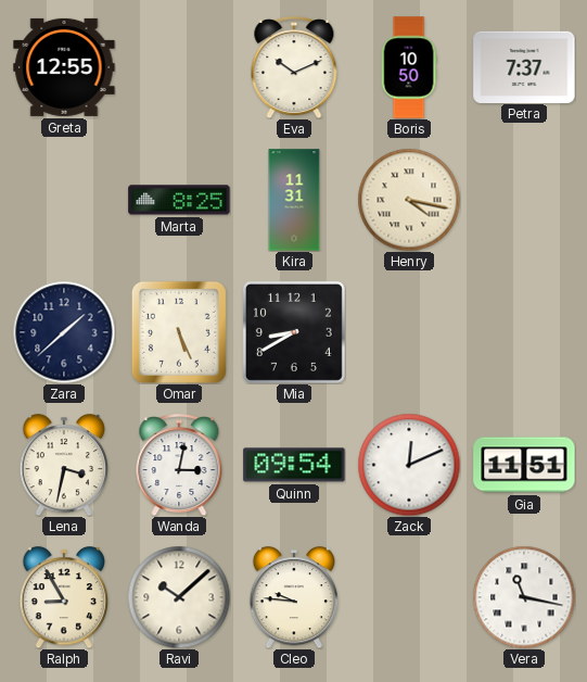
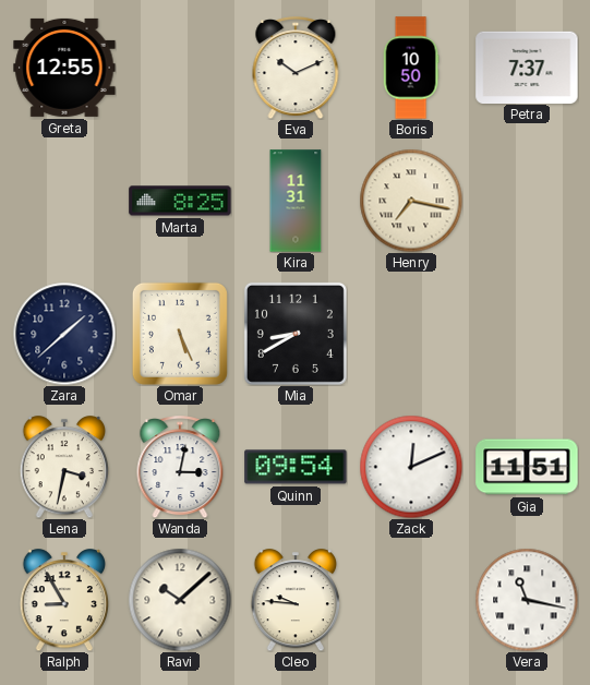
Henry: 4:17 -> 7:17
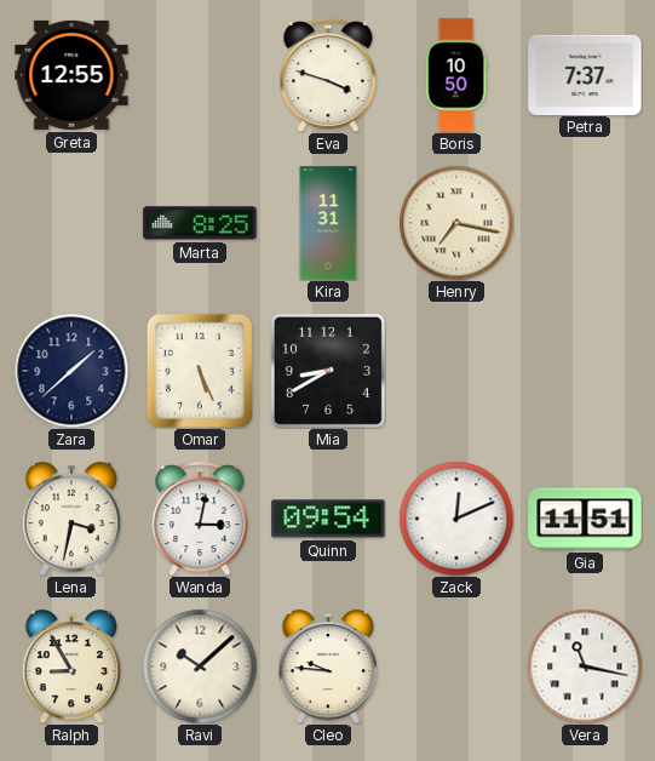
Eva: 10:11 -> 3:48
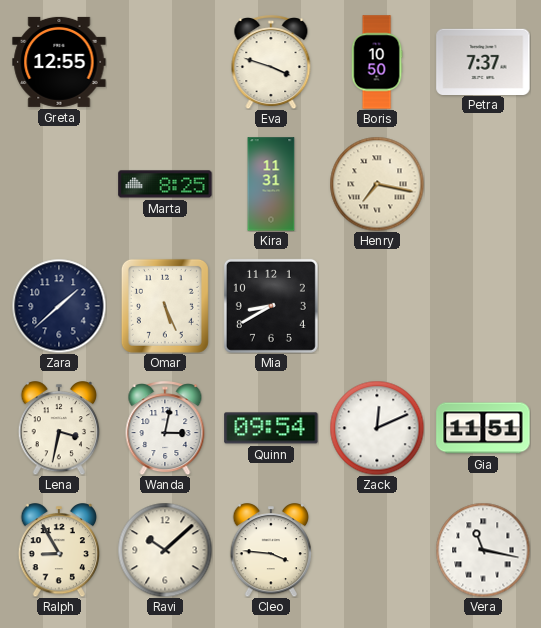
Cleo: 9:46 -> 3:46
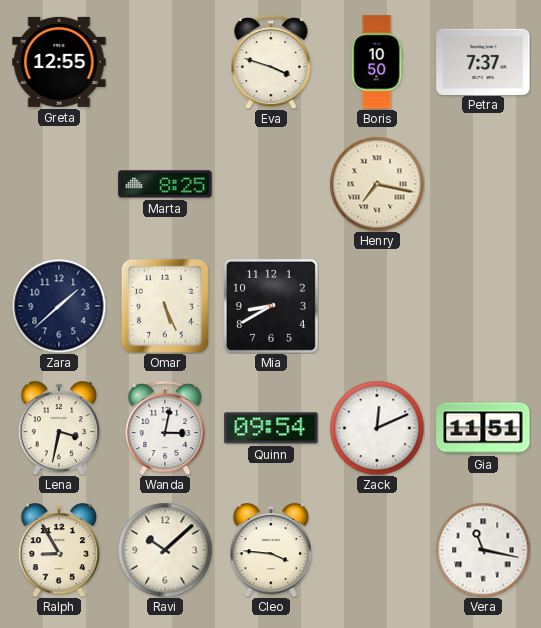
Kira: 11:31 -> none
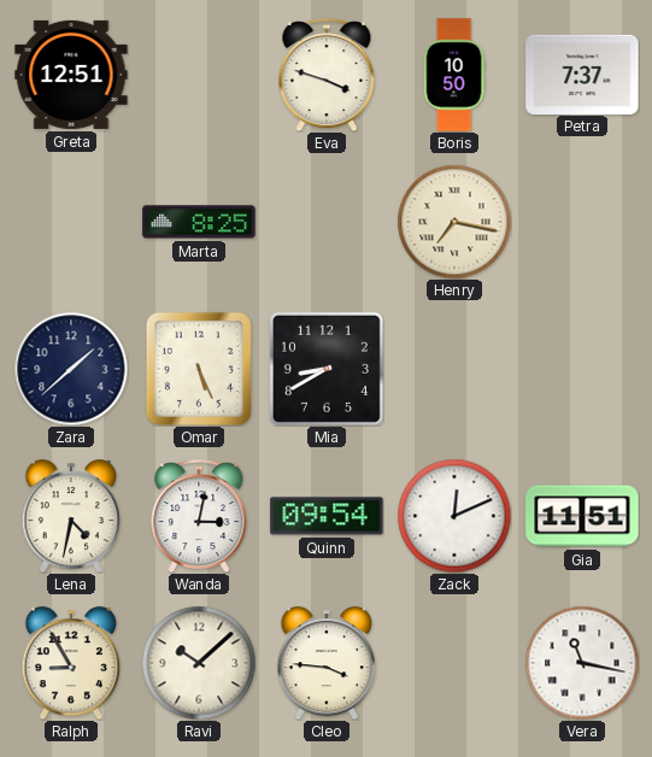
Greta: 12:55 -> 12:51
Lena: 3:32 -> 4:32
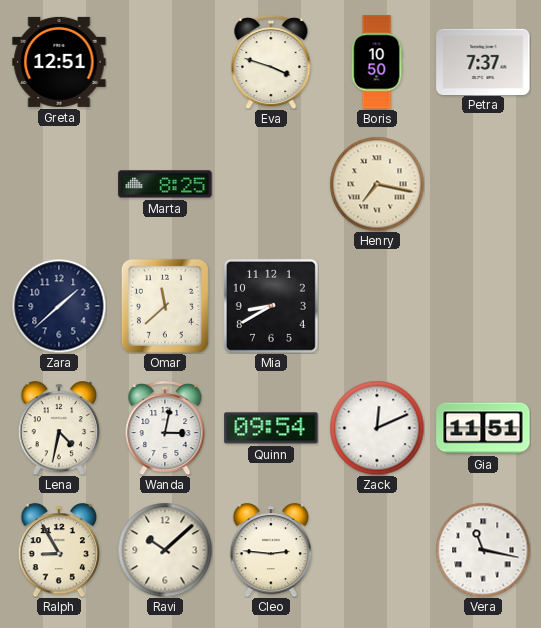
Omar: 5:26 -> 11:38
Cleo: 3:46 -> 2:46
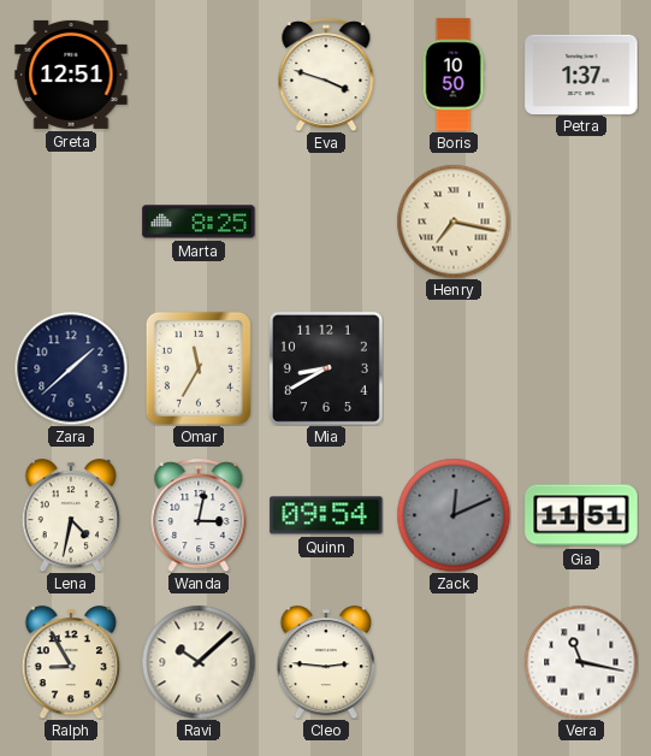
Petra: 7:37 -> 1:37
Omar: 11:38 -> 11:35
Zack dial: white -> grey
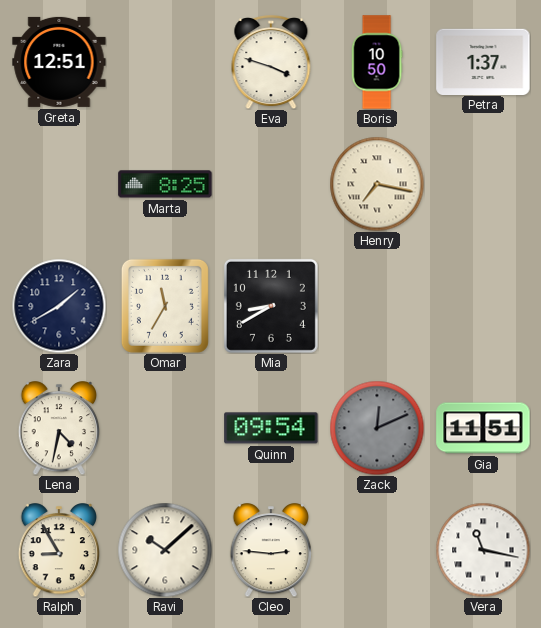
Zara: 1:38 -> 1:40
Wanda: 3:02 -> none
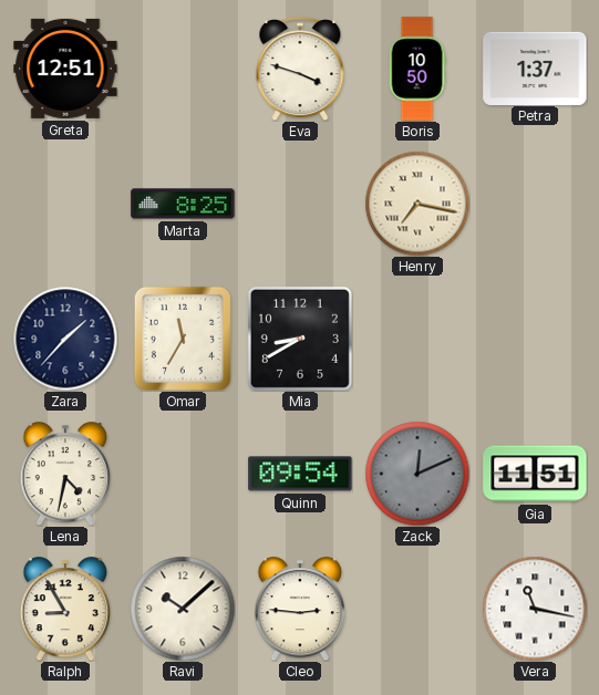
Zara: 1:40 -> 1:37
